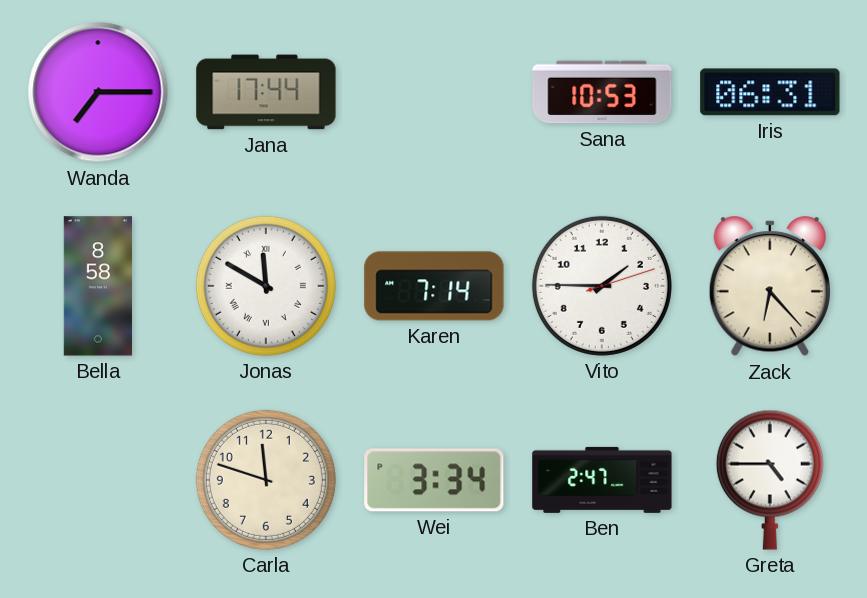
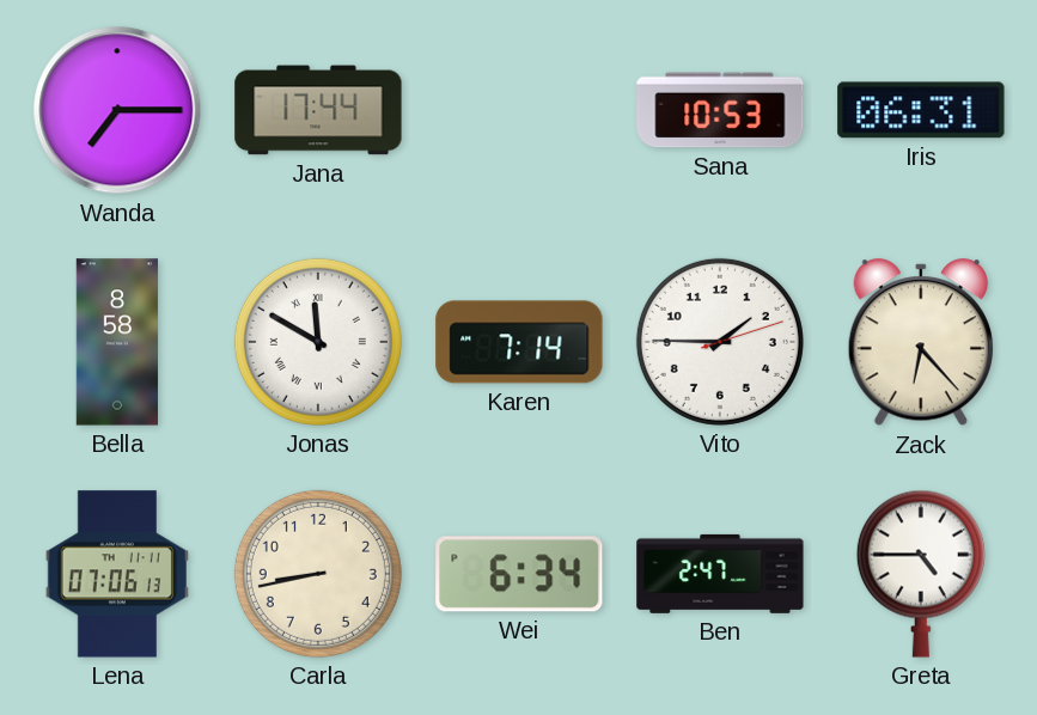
Lena: none -> 07:06
Carla: 11:48 -> 8:43
Wei: 3:34 -> 6:34
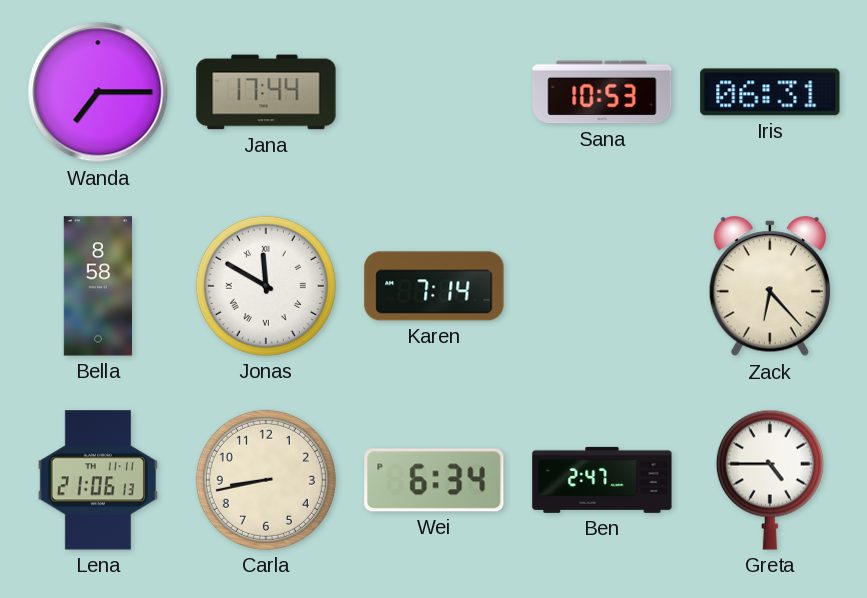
Vito: 1:45 -> none
Lena: 07:06 -> 21:06
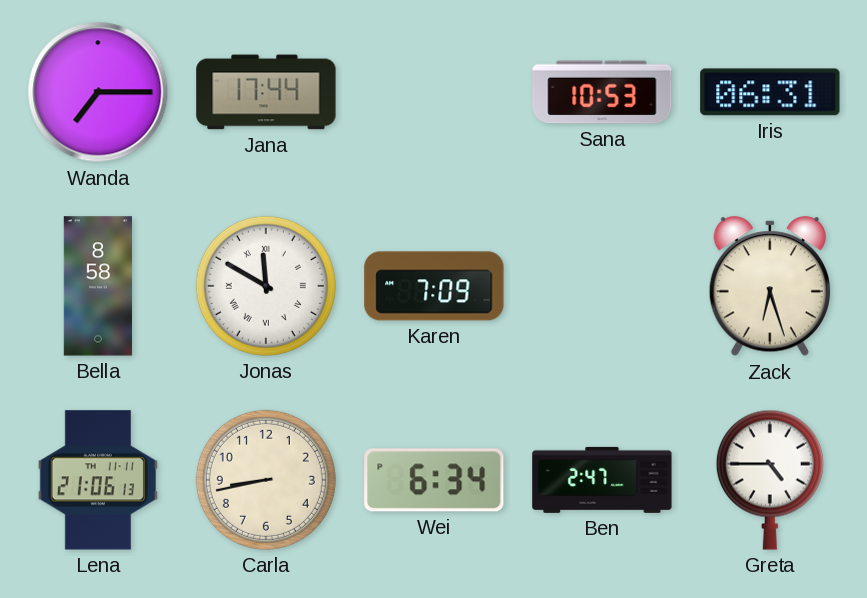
Karen: 7:14 -> 7:09
Zack: 6:23 -> 6:27
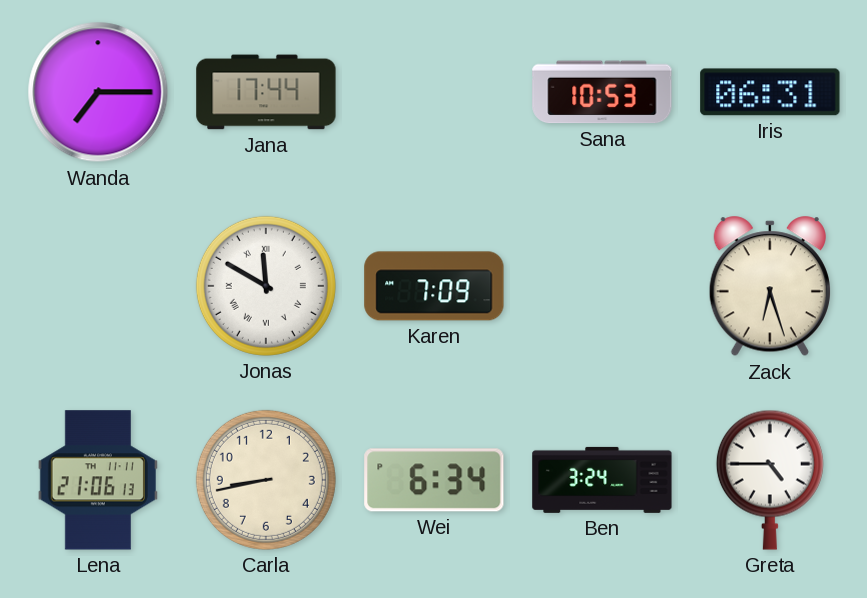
Bella: 8:58 -> none
Ben: 2:47 -> 3:24
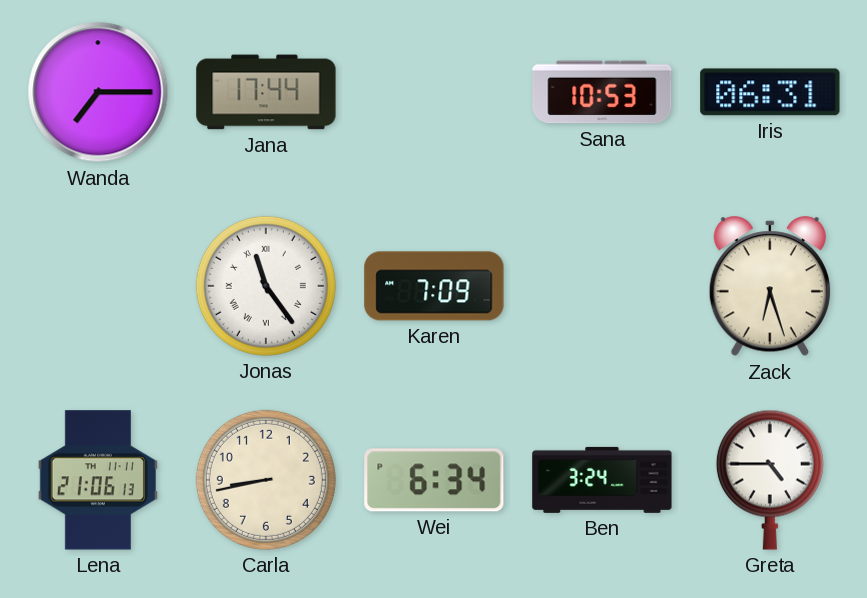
Jonas: 11:50 -> 11:24
